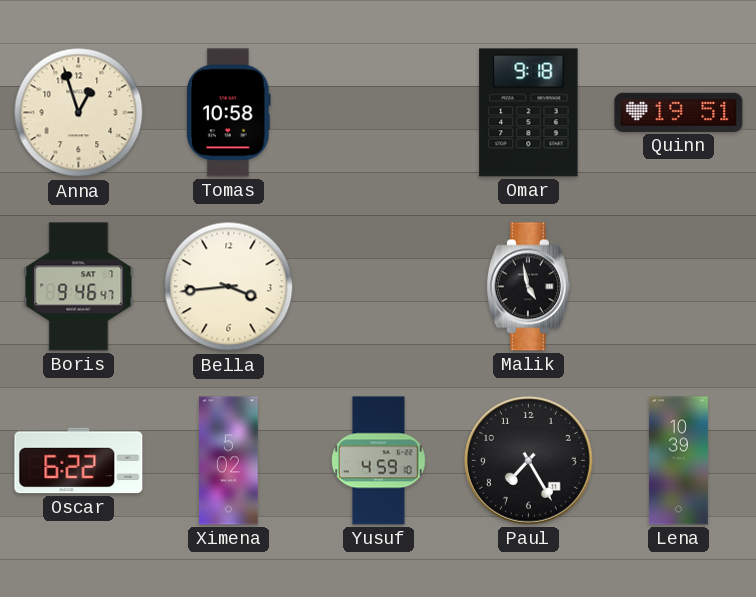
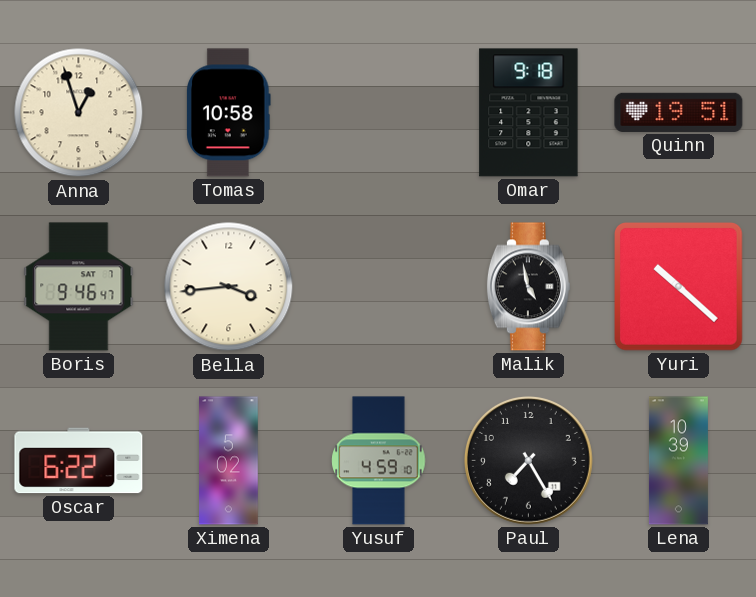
Yuri: none -> 10:22
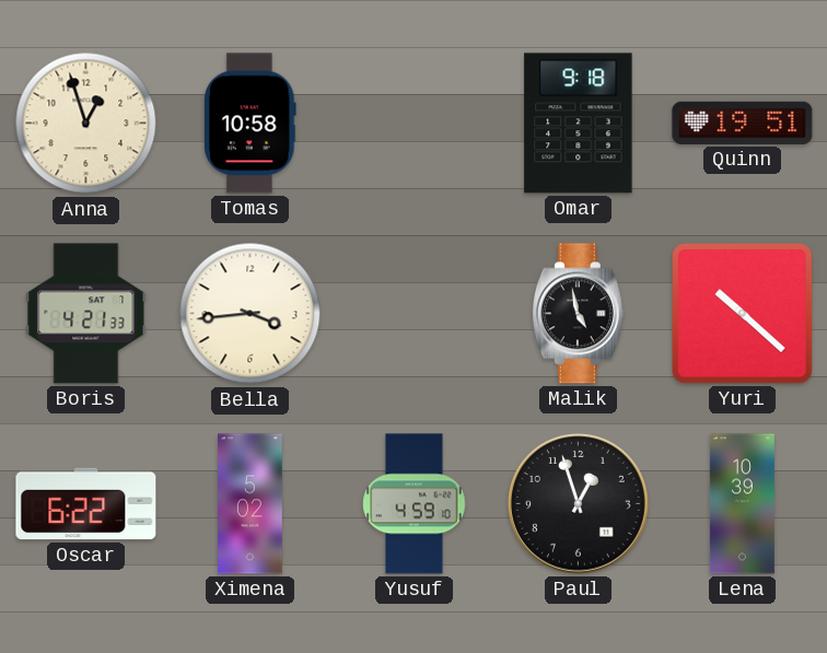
Boris: 9:46 -> 4:21
Paul: 7:25 -> 12:57
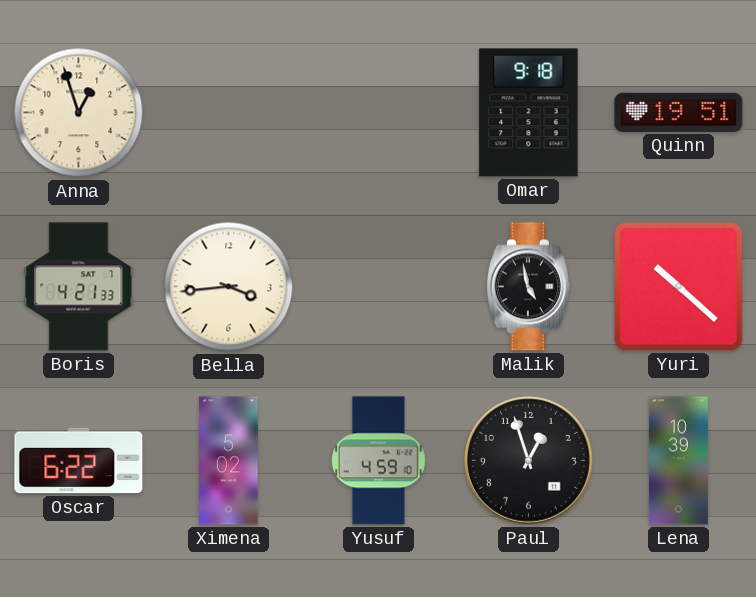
Tomas: 10:58 -> none
